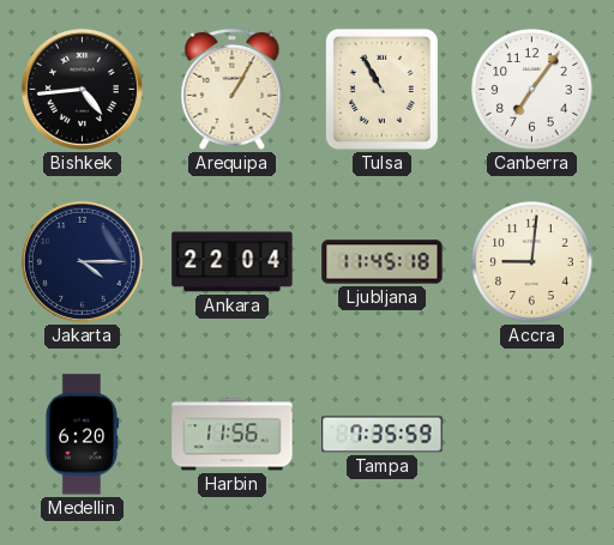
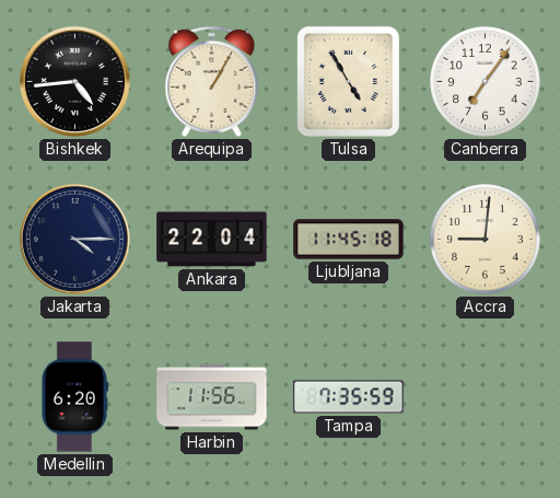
Tulsa: 10:55 -> 4:55
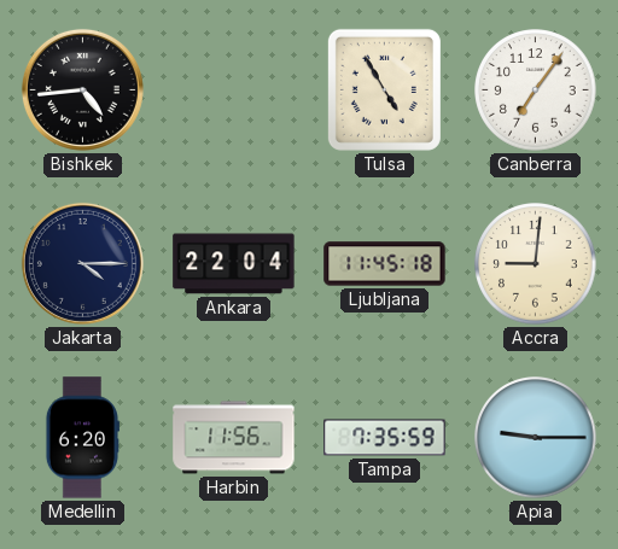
Arequipa: 1:05 -> none
Apia: none -> 9:15
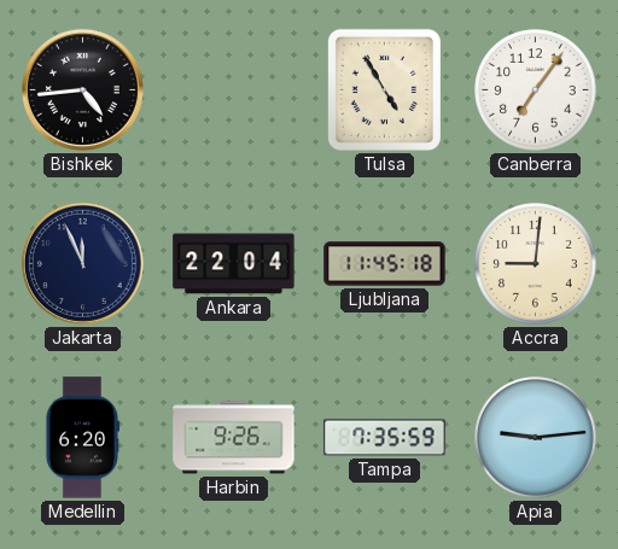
Jakarta: 4:15 -> 11:56
Harbin: 11:56 -> 9:26
Apia: 9:15 -> 9:14
